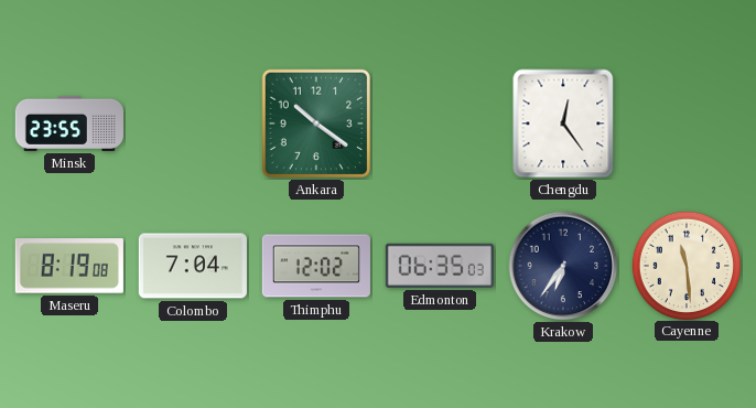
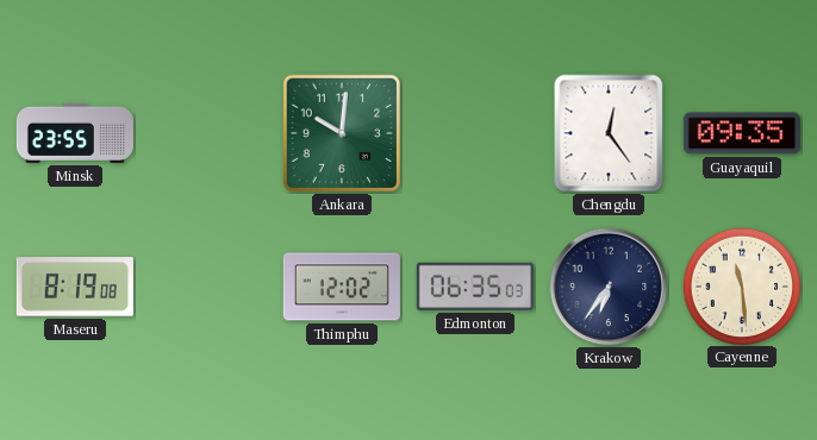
Ankara: 10:21 -> 10:01
Guayaquil: none -> 09:35
Colombo: 7:04 -> none
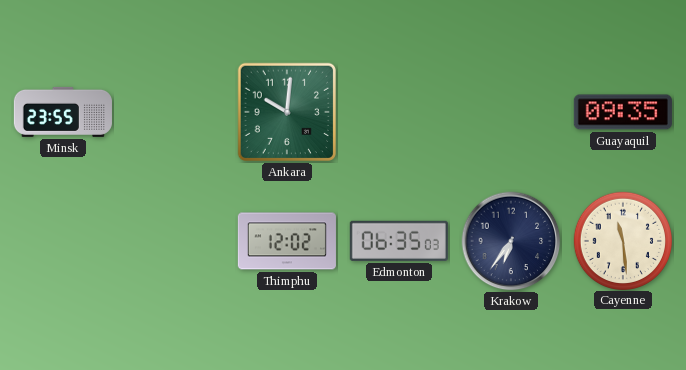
Chengdu: 12:24 -> none
Maseru: 8:19 -> none
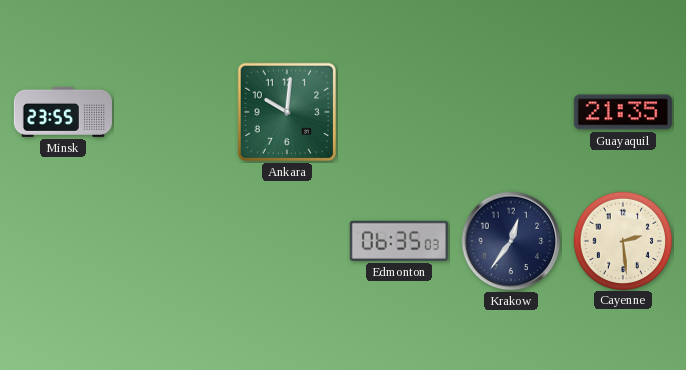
Guayaquil: 09:35 -> 21:35
Thimphu: 12:02 -> none
Krakow: 6:36 -> 12:36
Cayenne: 11:29 -> 2:29
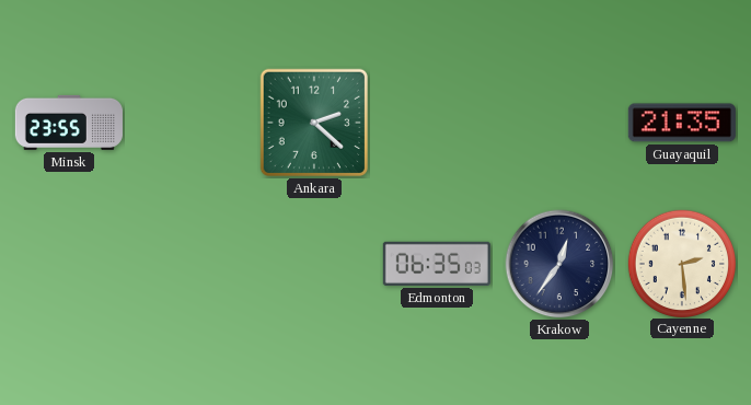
Ankara: 10:01 -> 2:22
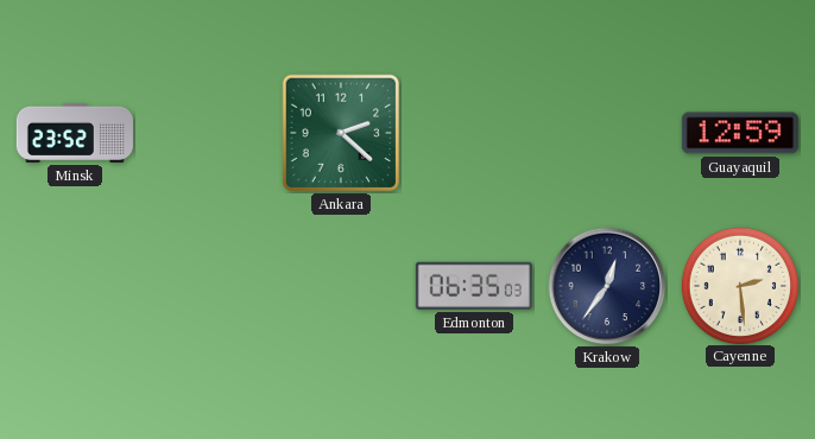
Minsk: 23:55 -> 23:52
Guayaquil: 21:35 -> 12:59
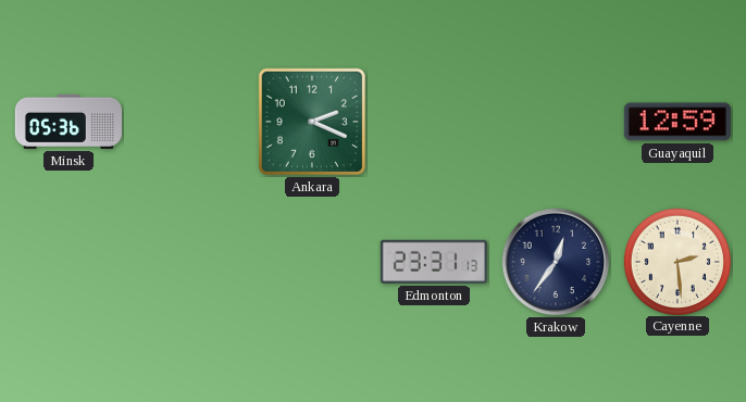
Minsk: 23:52 -> 05:36
Ankara: 2:22 -> 2:19
Edmonton: 06:35 -> 23:31
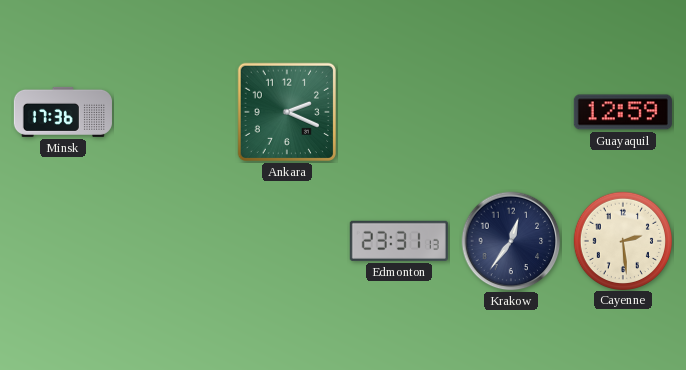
Minsk: 05:36 -> 17:36
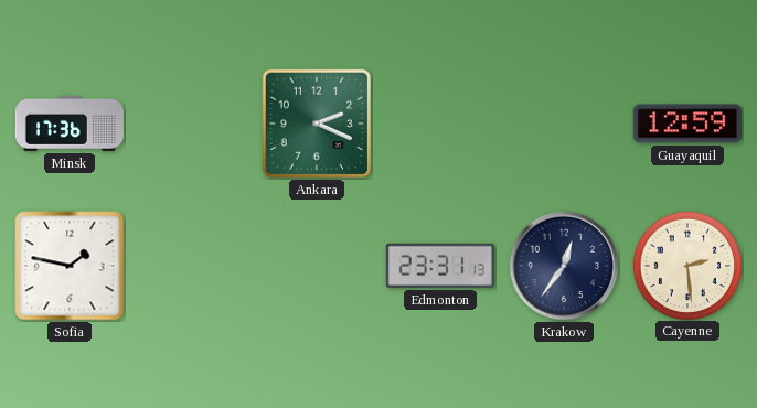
Sofia: none -> 1:47
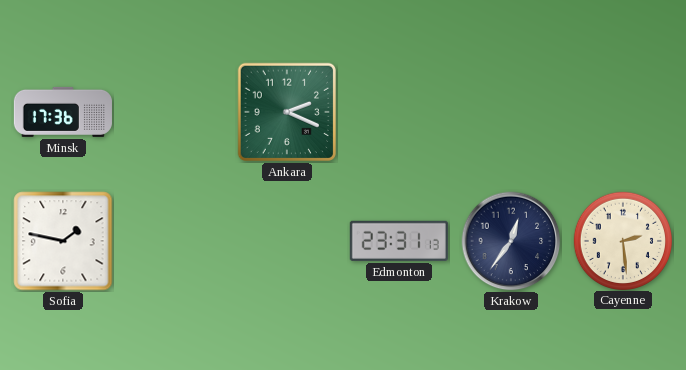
Guayaquil: 12:59 -> none
